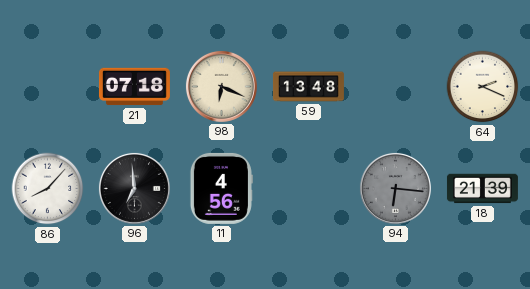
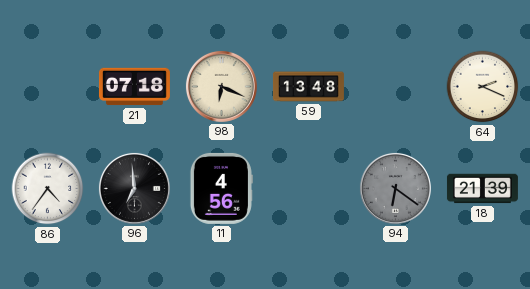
86: 8:07 -> 4:36
94: 6:16 -> 6:21
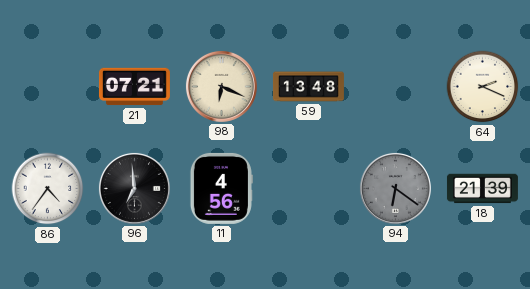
21: 07:18 -> 07:21
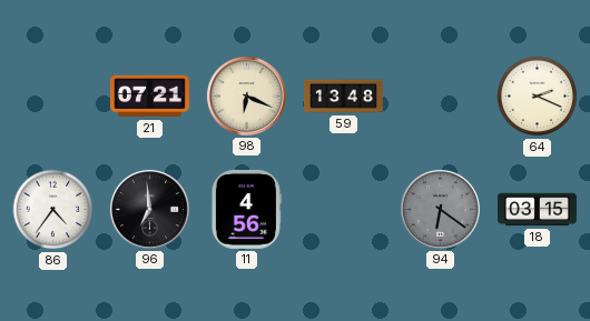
18: 21:39 -> 03:15
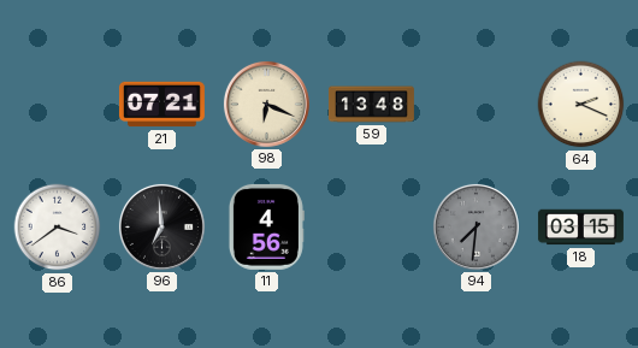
86: 4:36 -> 3:39
94: 6:21 -> 7:31
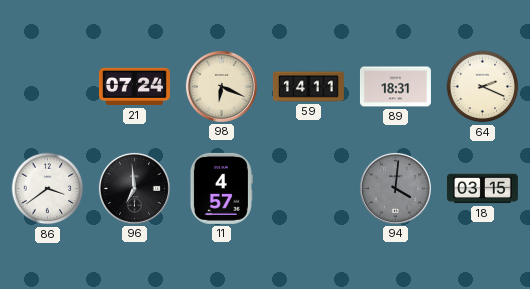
21: 07:21 -> 07:24
59: 13:48 -> 14:11
89: none -> 18:31
11: 4:56 -> 4:57
94: 7:31 -> 4:01
